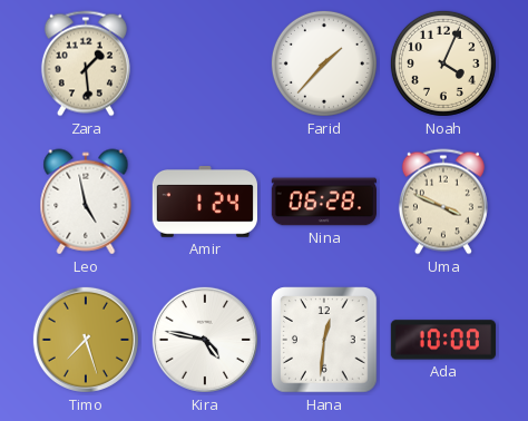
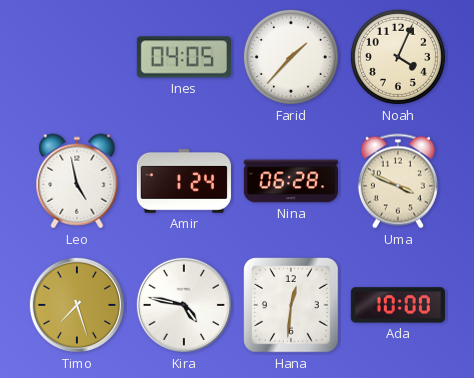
Zara: 1:29 -> none
Ines: none -> 04:05
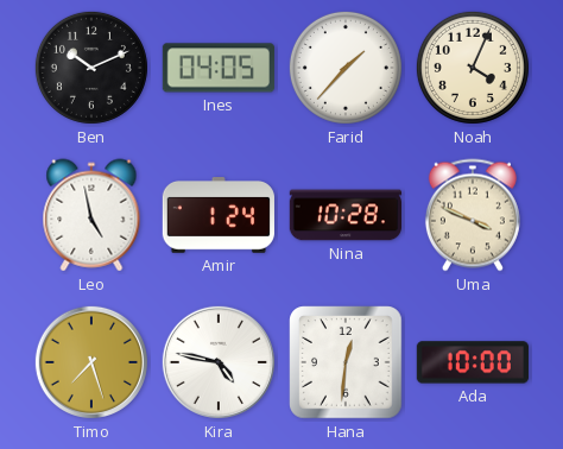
Ben: none -> 10:11
Nina: 06:28 -> 10:28
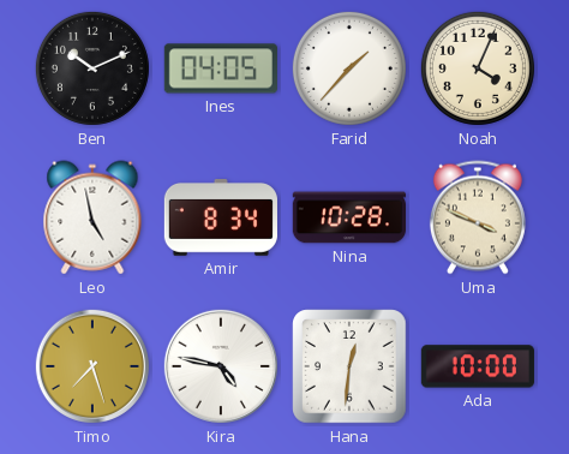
Amir: 1:24 -> 8:34
